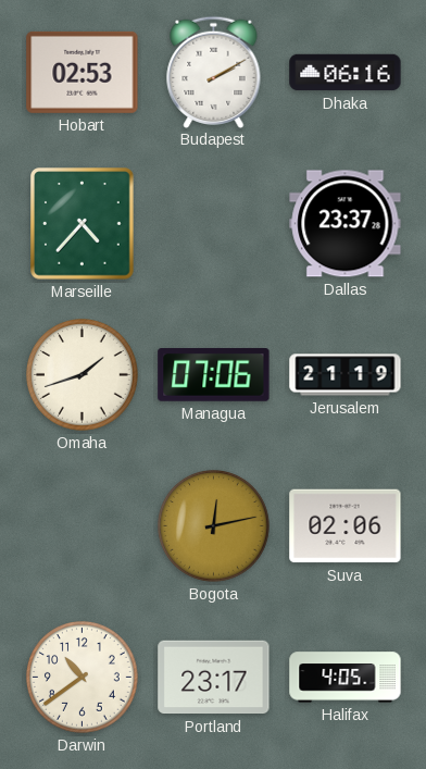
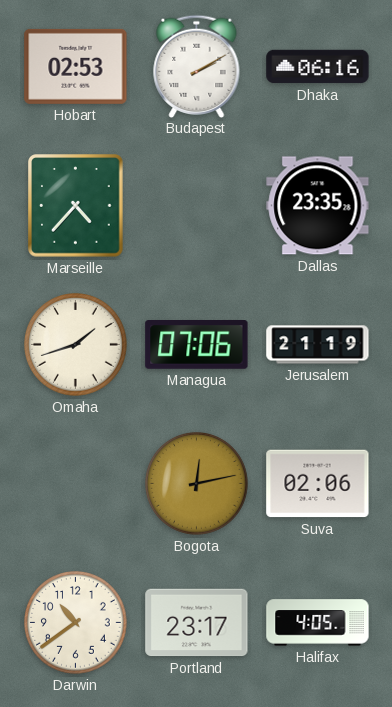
Dallas: 23:37 -> 23:35
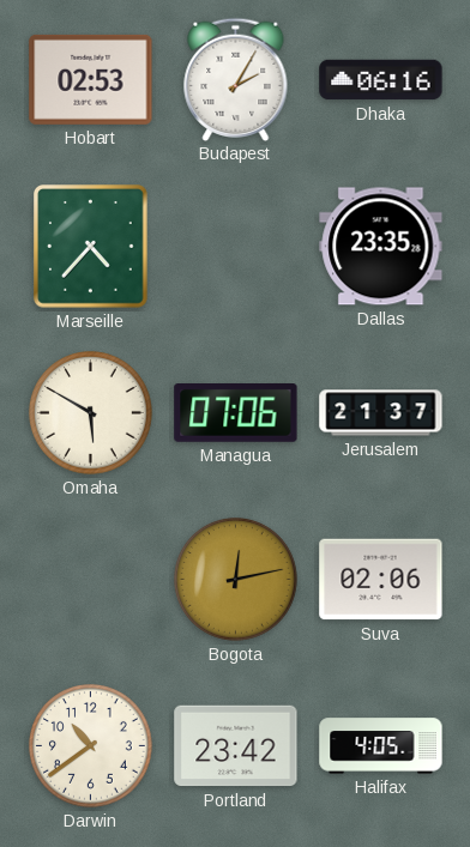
Budapest: 2:10 -> 2:05
Omaha: 1:42 -> 5:50
Jerusalem: 21:19 -> 21:37
Portland: 23:17 -> 23:42
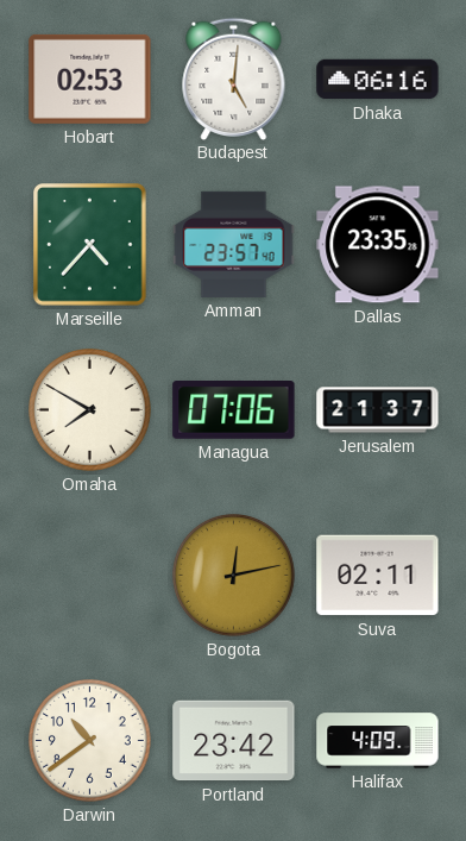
Budapest: 2:05 -> 5:01
Amman: none -> 23:57
Omaha: 5:50 -> 7:50
Suva: 02:06 -> 02:11
Halifax: 4:05 -> 4:09
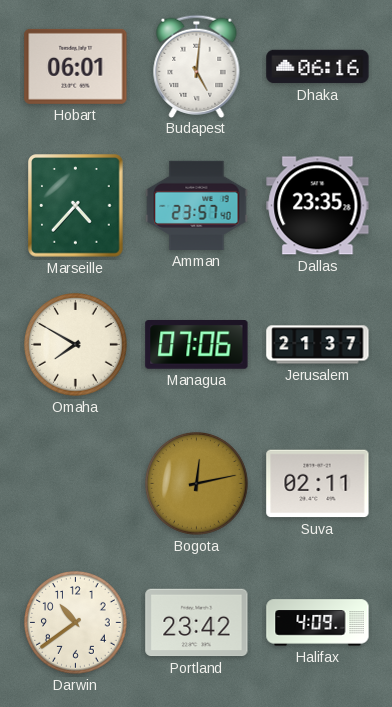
Hobart: 02:53 -> 06:01
